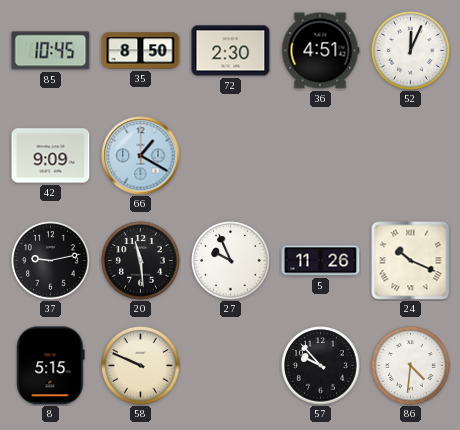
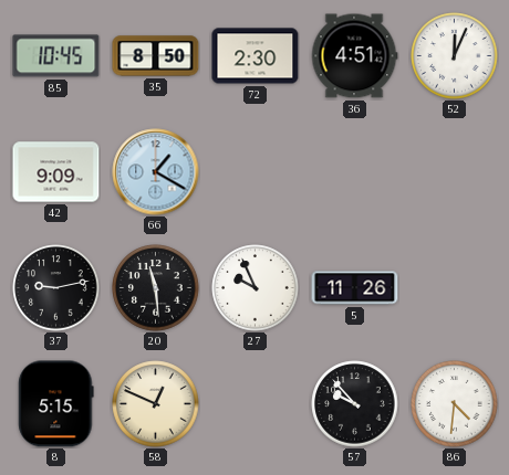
24: 10:19 -> none
58: 9:49 -> 12:49
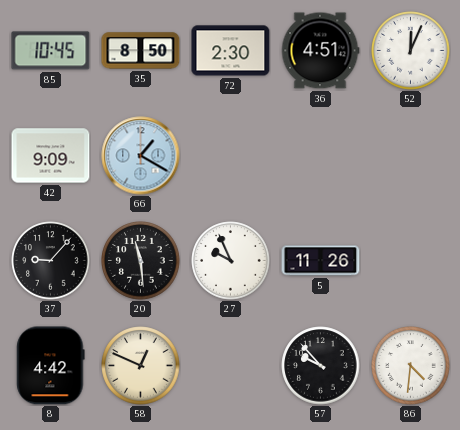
37: 9:13 -> 9:07
8: 5:15 -> 4:42
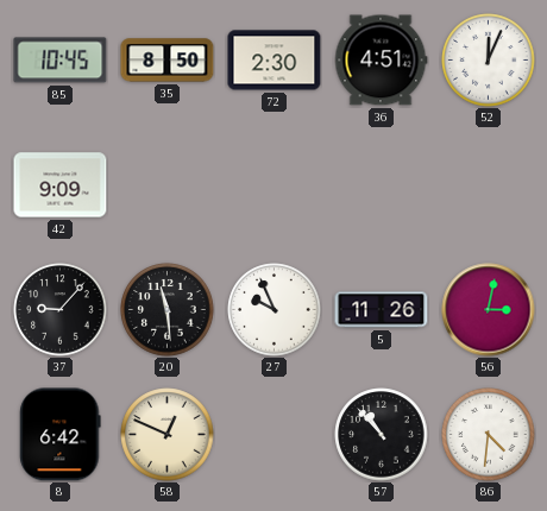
66: 1:20 -> none
56: none -> 3:02
8: 4:42 -> 6:42
57: 9:53 -> 10:53
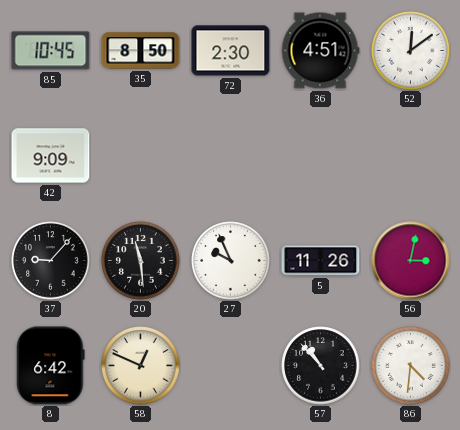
52: 12:04 -> 12:09
